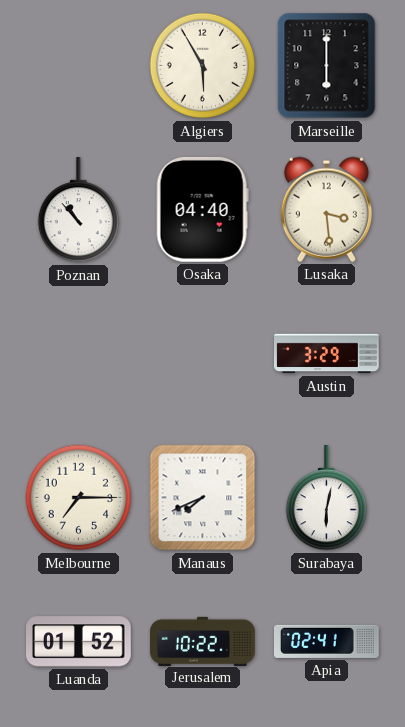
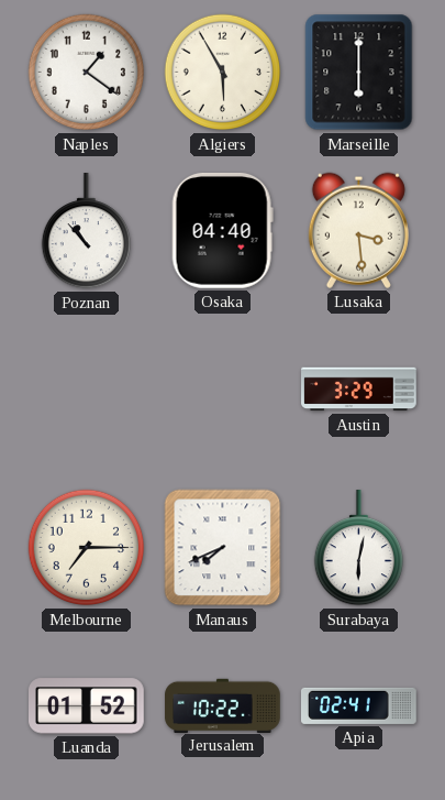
Naples: none -> 1:21
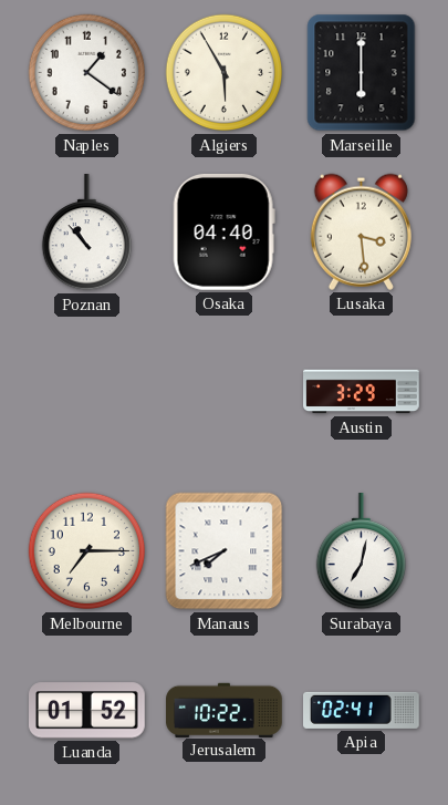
Surabaya: 6:02 -> 7:02
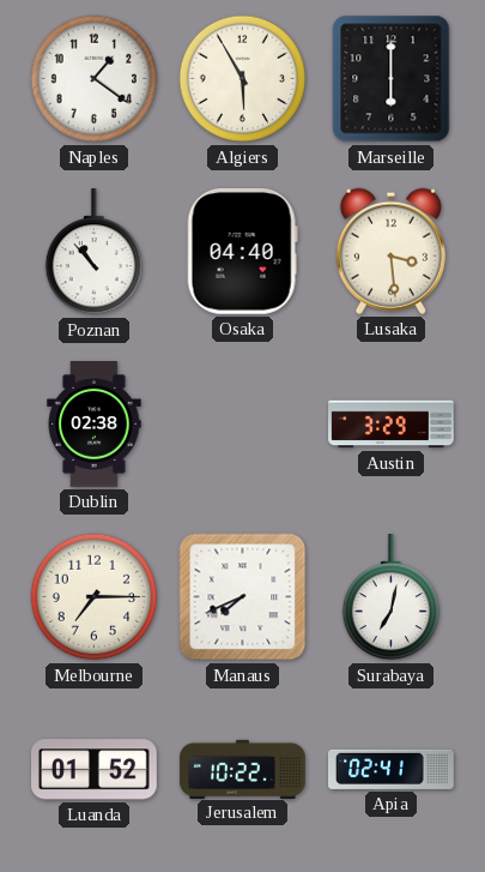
Dublin: none -> 02:38
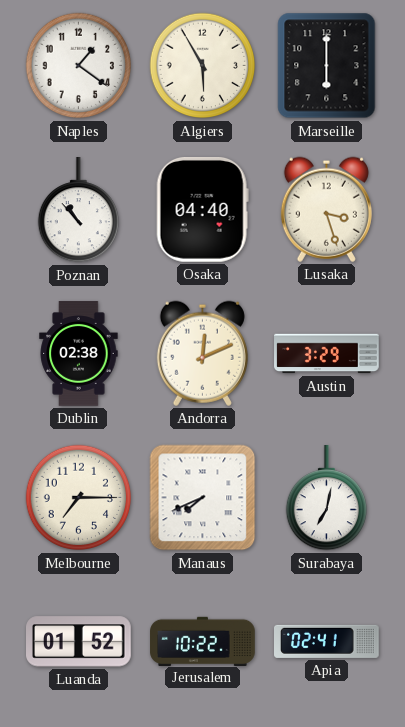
Lusaka: 3:29 -> 3:27
Andorra: none -> 12:11
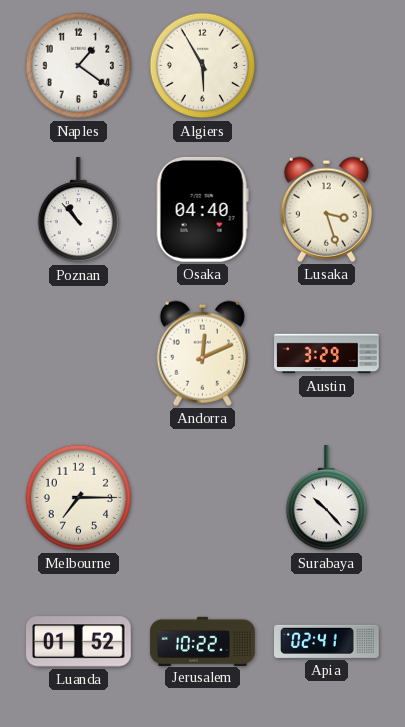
Marseille: 6:00 -> none
Dublin: 02:38 -> none
Manaus: 7:41 -> none
Surabaya: 7:02 -> 10:23
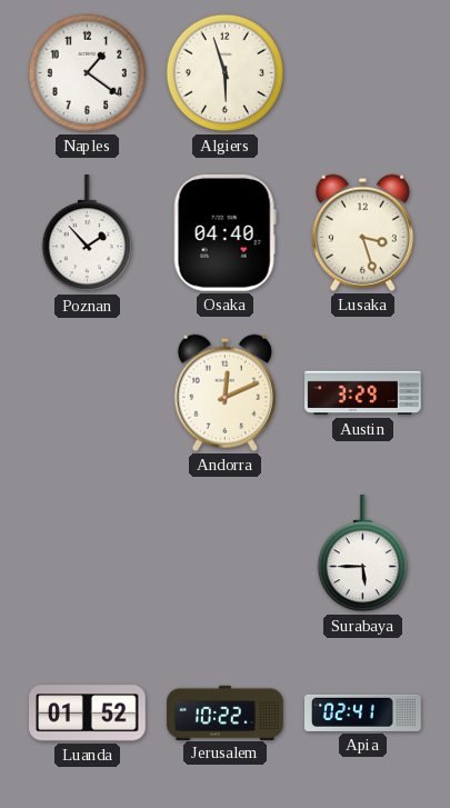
Algiers: 5:55 -> 5:57
Poznan: 10:53 -> 1:53
Melbourne: 7:15 -> none
Surabaya: 10:23 -> 5:45
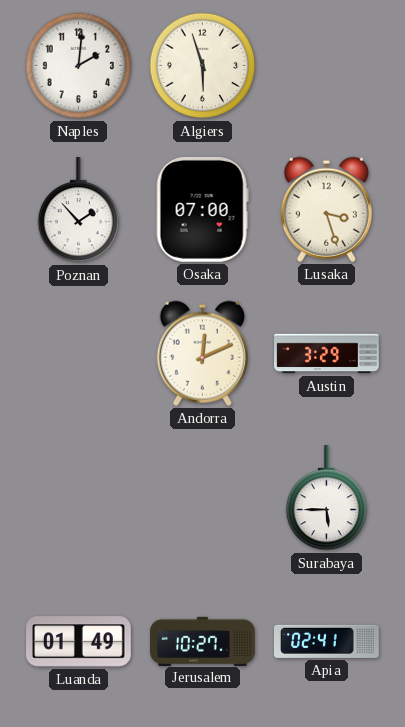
Naples: 1:21 -> 2:01
Osaka: 04:40 -> 07:00
Luanda: 01:52 -> 01:49
Jerusalem: 10:22 -> 10:27
